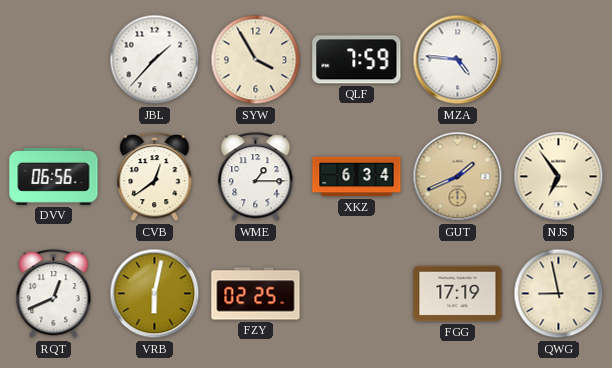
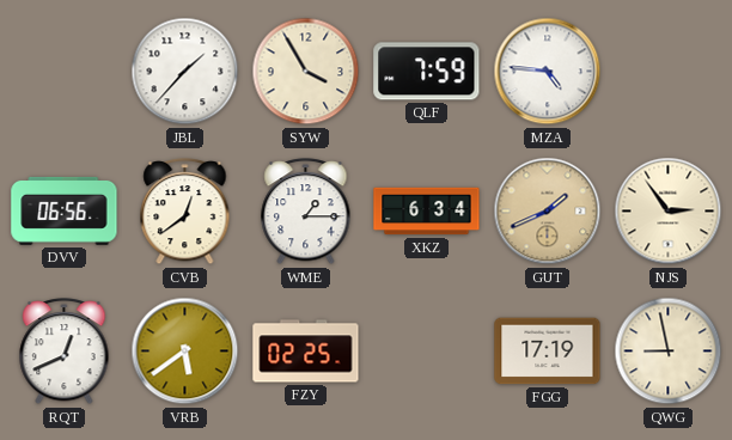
NJS: 6:54 -> 2:54
VRB: 6:02 -> 5:39
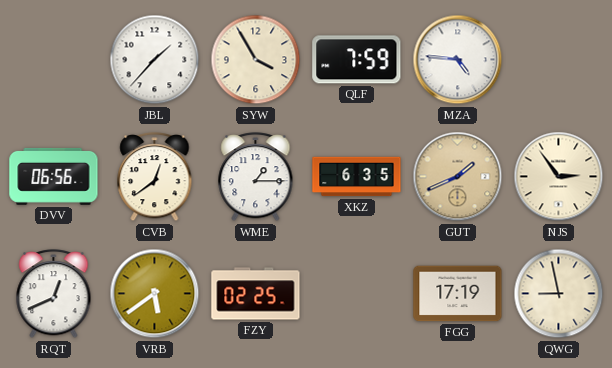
XKZ: 6:34 -> 6:35
